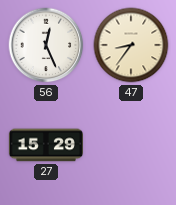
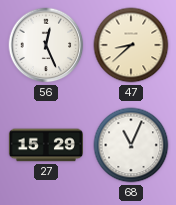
47: 8:36 -> 8:38
68: none -> 11:04
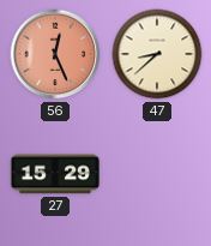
56 dial: white -> salmon
68: 11:04 -> none
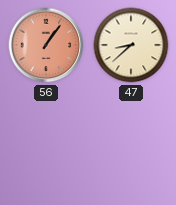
56: 12:26 -> 1:06
27: 15:29 -> none
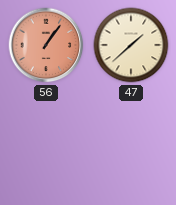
47: 8:38 -> 1:38
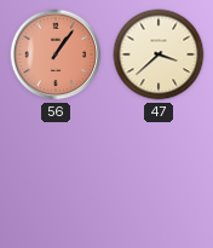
47: 1:38 -> 3:38
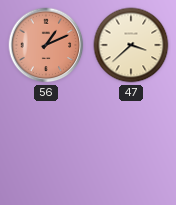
56: 1:06 -> 1:11
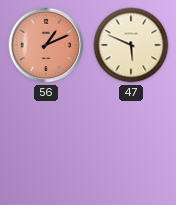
47: 3:38 -> 5:49
